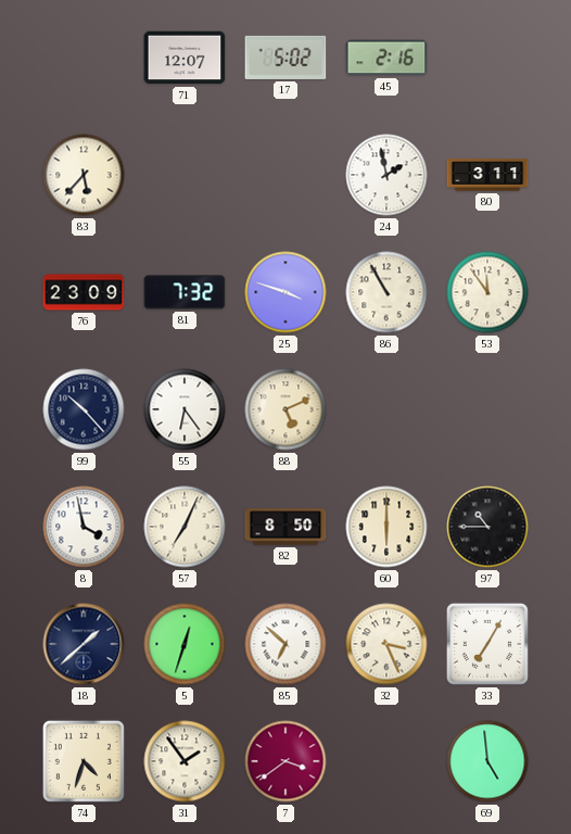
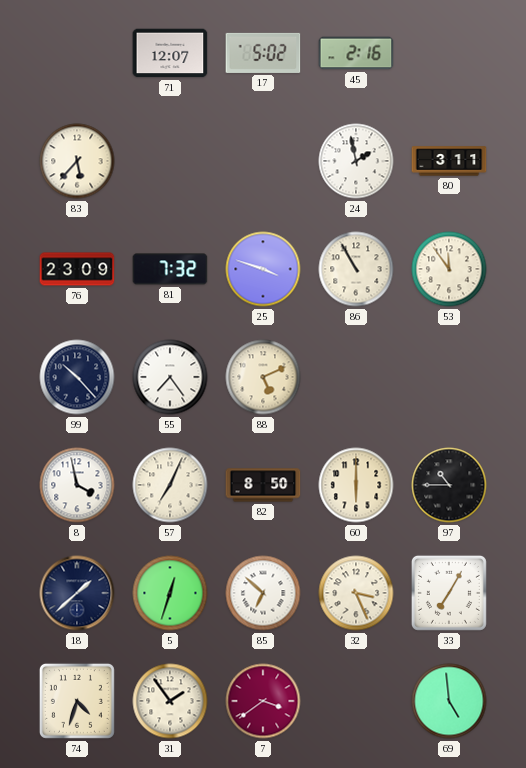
55: 6:24 -> 7:24
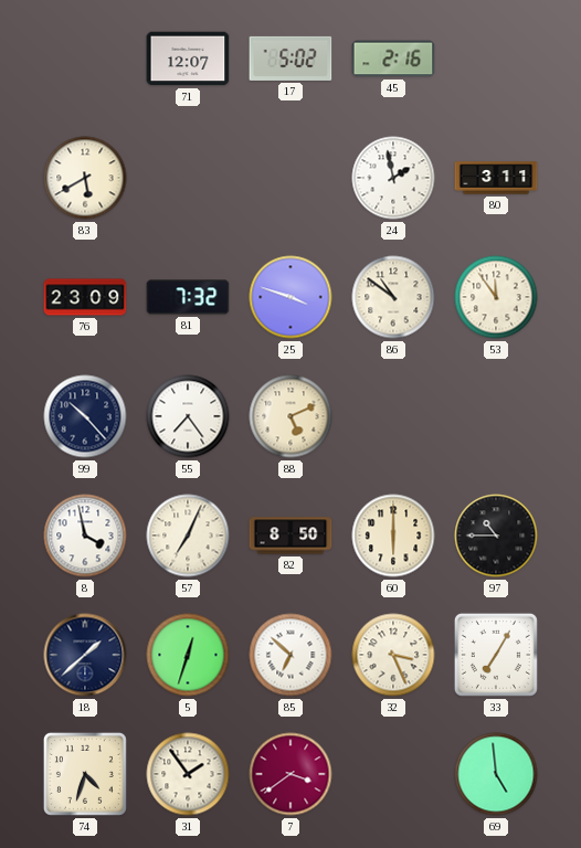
83: 5:37 -> 5:40
86: 10:55 -> 10:51
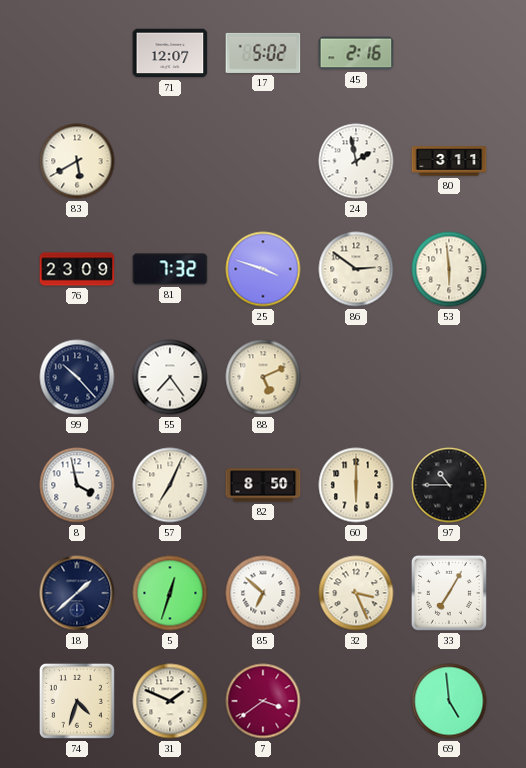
86: 10:51 -> 2:51
53: 11:54 -> 5:59
31: 1:54 -> 1:49
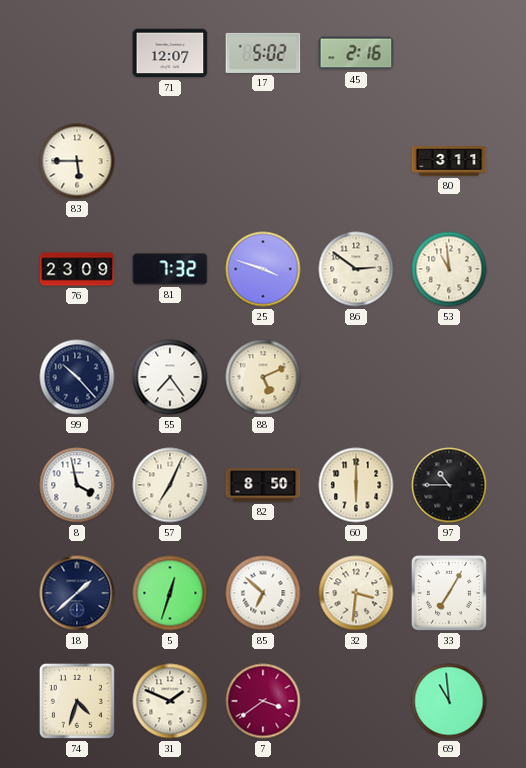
83: 5:40 -> 5:45
24: 1:58 -> none
53: 5:59 -> 10:59
32: 3:26 -> 3:31
69: 4:59 -> 10:59
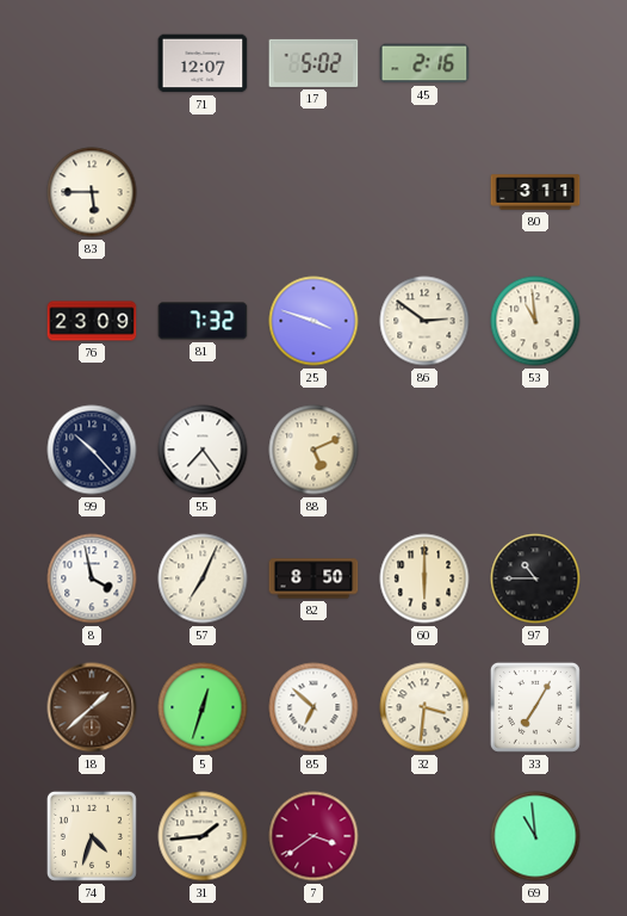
18 dial: navy -> brown
31: 1:49 -> 1:44
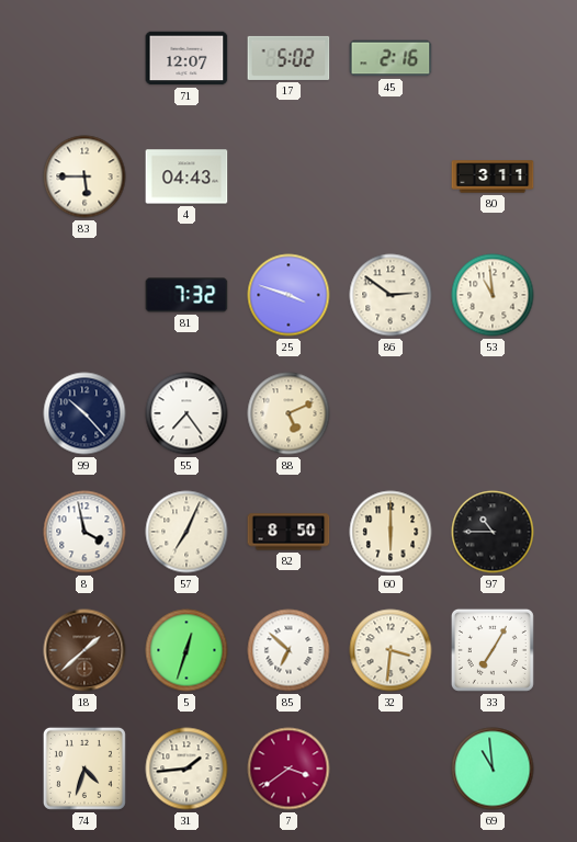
4: none -> 04:43
76: 23:09 -> none
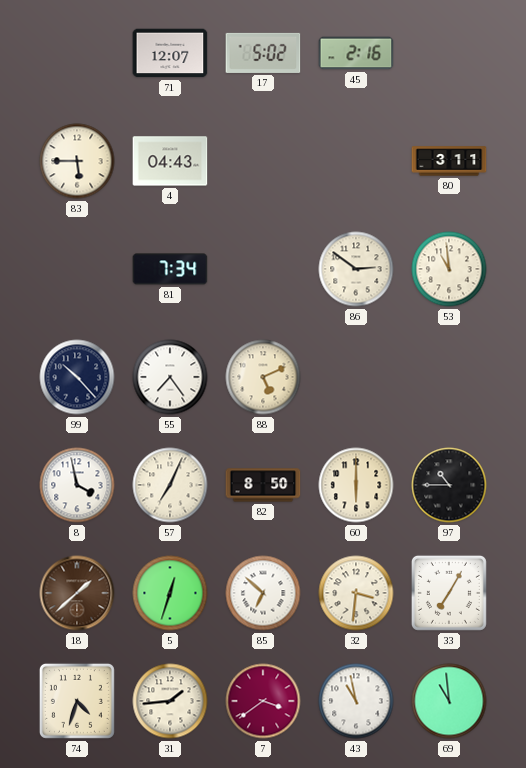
81: 7:32 -> 7:34
25: 3:48 -> none
43: none -> 10:58
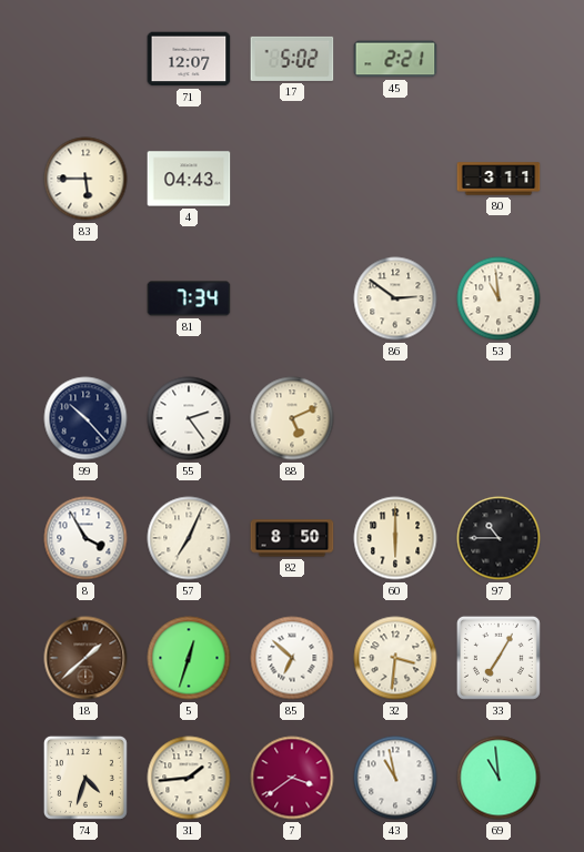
45: 2:16 -> 2:21
55: 7:24 -> 2:24
8: 3:58 -> 3:55
